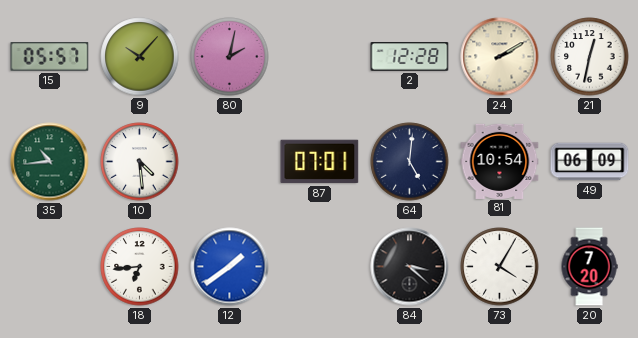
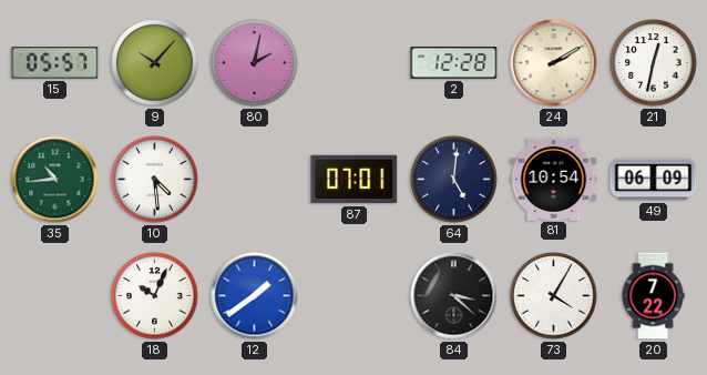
18: 6:44 -> 10:04
20: 7:20 -> 7:22
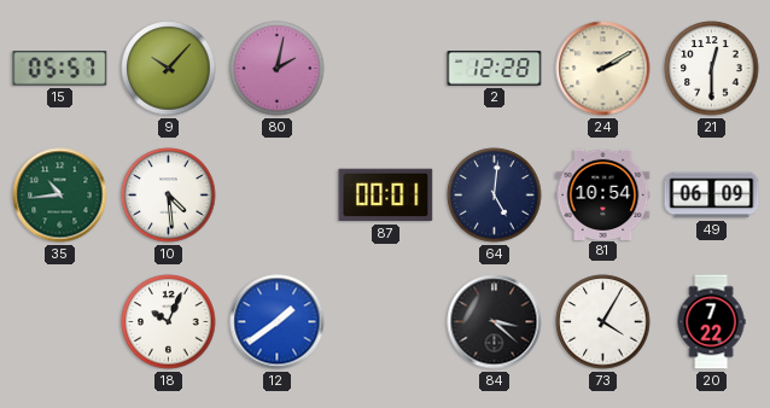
21: 12:32 -> 12:30
87: 07:01 -> 00:01
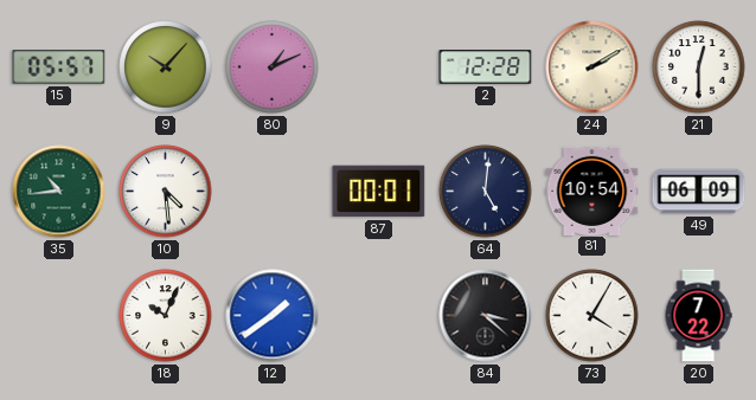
80: 2:02 -> 1:11
